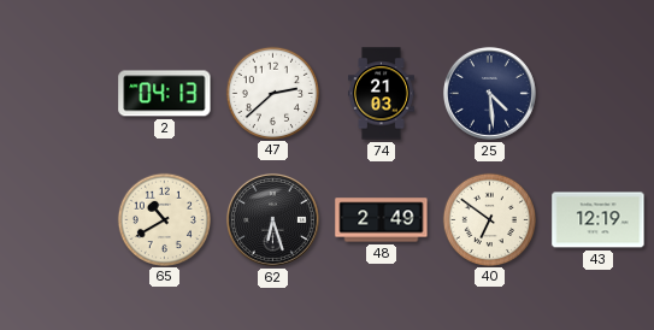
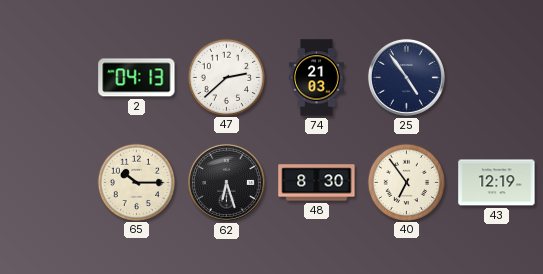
25: 4:29 -> 4:54
65: 10:40 -> 10:15
48: 2:49 -> 8:30
40: 6:51 -> 6:54
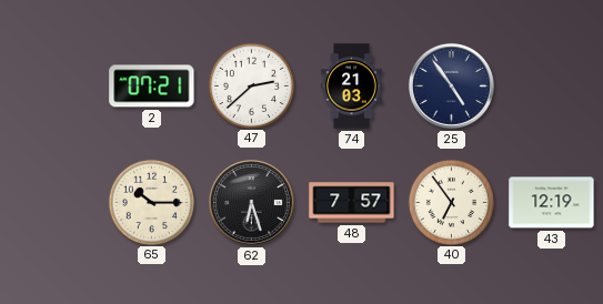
2: 04:13 -> 07:21
48: 8:30 -> 7:57
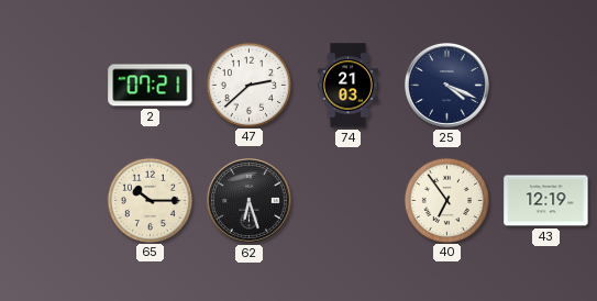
25: 4:54 -> 4:19
48: 7:57 -> none
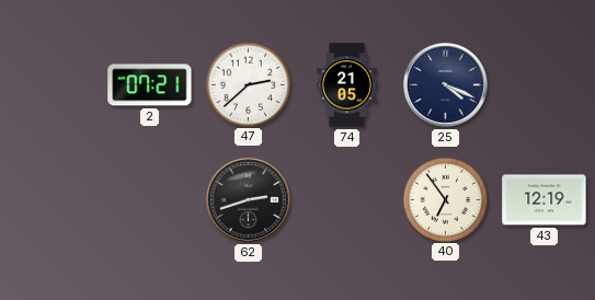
74: 21:03 -> 21:05
65: 10:15 -> none
62: 6:27 -> 2:42
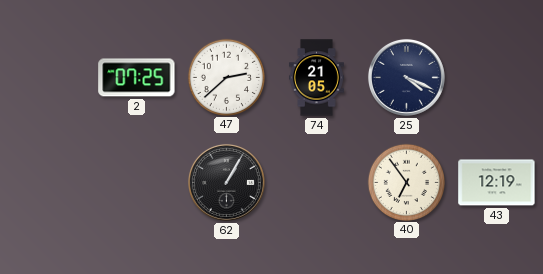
2: 07:21 -> 07:25
62: 2:42 -> 1:05
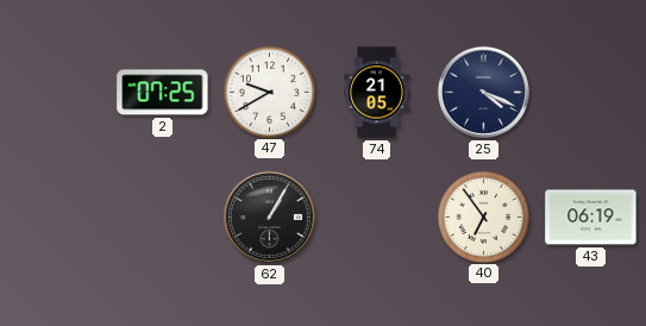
47: 2:38 -> 9:40
43: 12:19 -> 06:19
